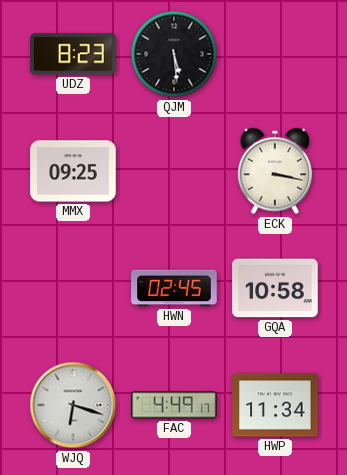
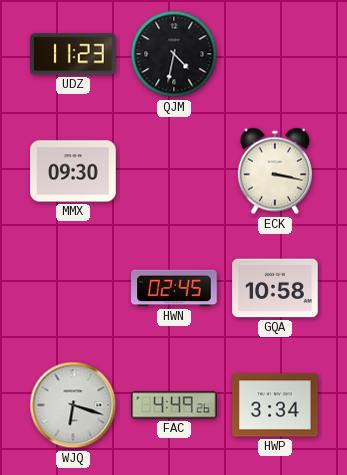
UDZ: 8:23 -> 11:23
QJM: 5:29 -> 4:32
MMX: 09:25 -> 09:30
FAC: 4:49:17 -> 4:49:26
HWP: 11:34 -> 3:34
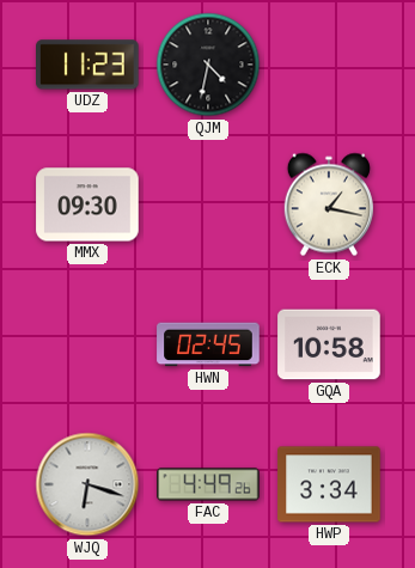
ECK: 3:17 -> 1:17
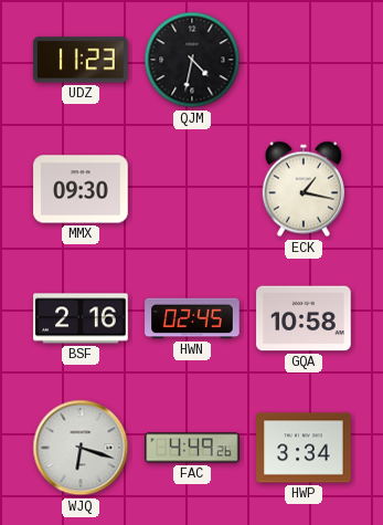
BSF: none -> 2:16
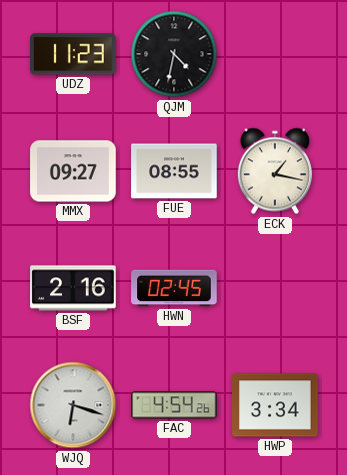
MMX: 09:30 -> 09:27
FUE: none -> 08:55
GQA: 10:58 -> none
FAC: 4:49 -> 4:54
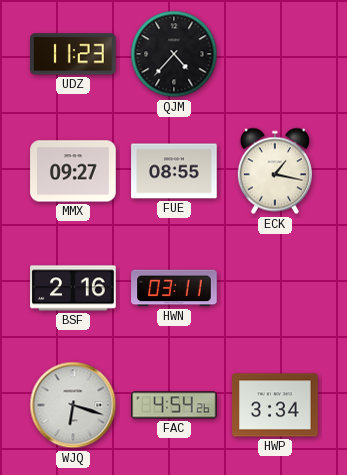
QJM: 4:32 -> 4:37
HWN: 02:45 -> 03:11
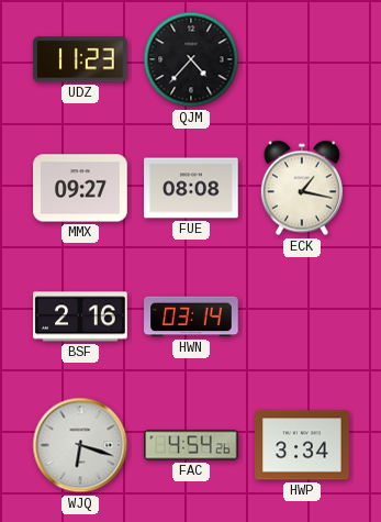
FUE: 08:55 -> 08:08
HWN: 03:11 -> 03:14
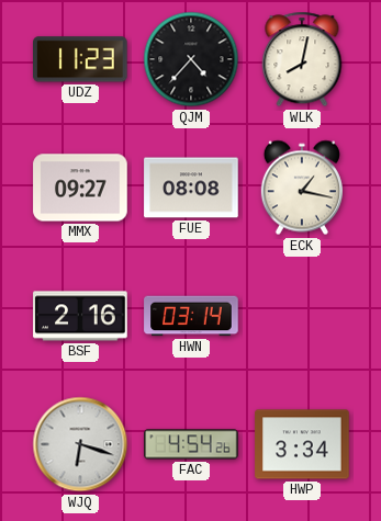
WLK: none -> 8:02
